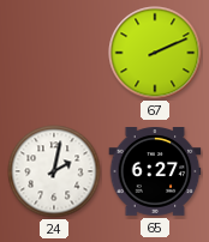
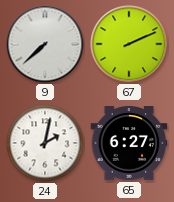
9: none -> 7:38
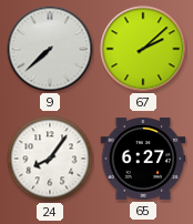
67: 2:11 -> 2:08
24: 2:02 -> 8:06
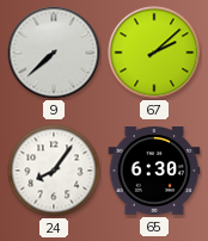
65: 6:27 -> 6:30
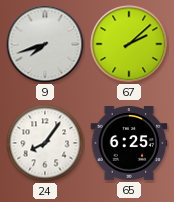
9: 7:38 -> 7:42
65: 6:30 -> 6:25
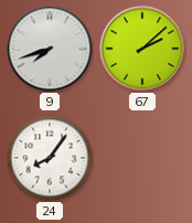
65: 6:25 -> none
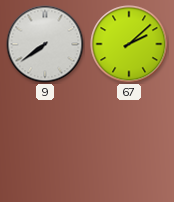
9: 7:42 -> 7:39
24: 8:06 -> none
